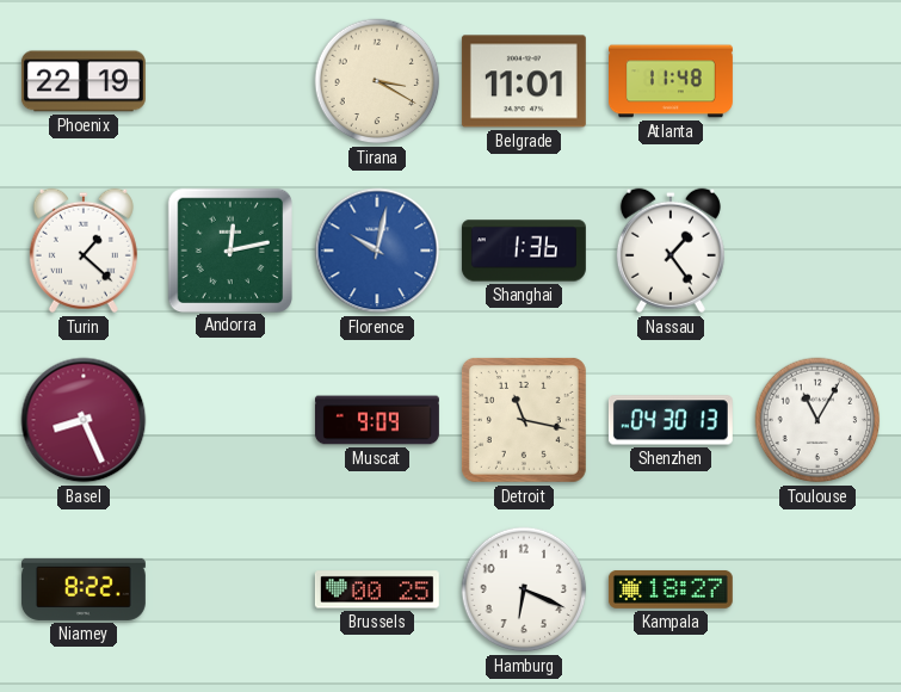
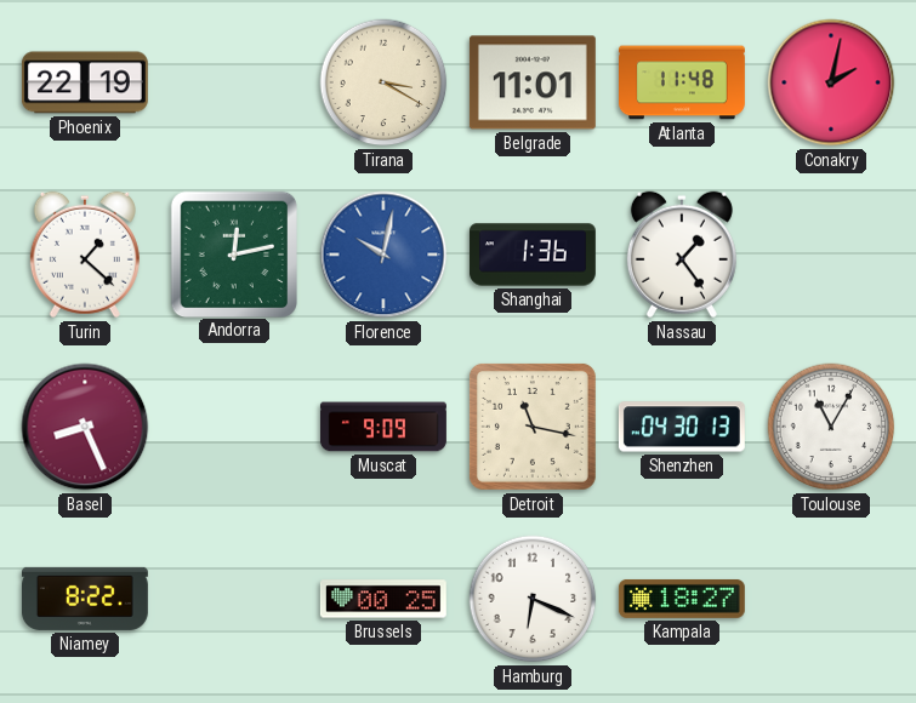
Conakry: none -> 2:02
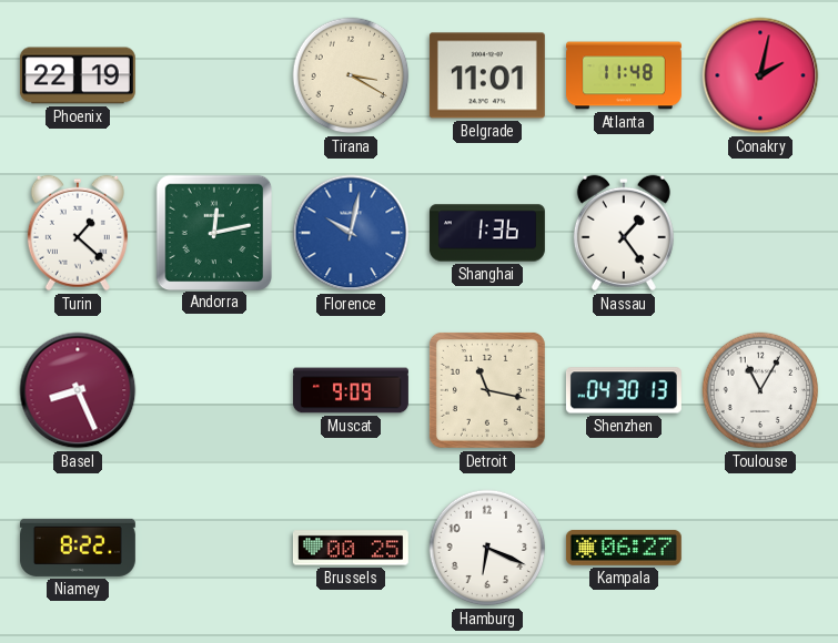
Kampala: 18:27 -> 06:27
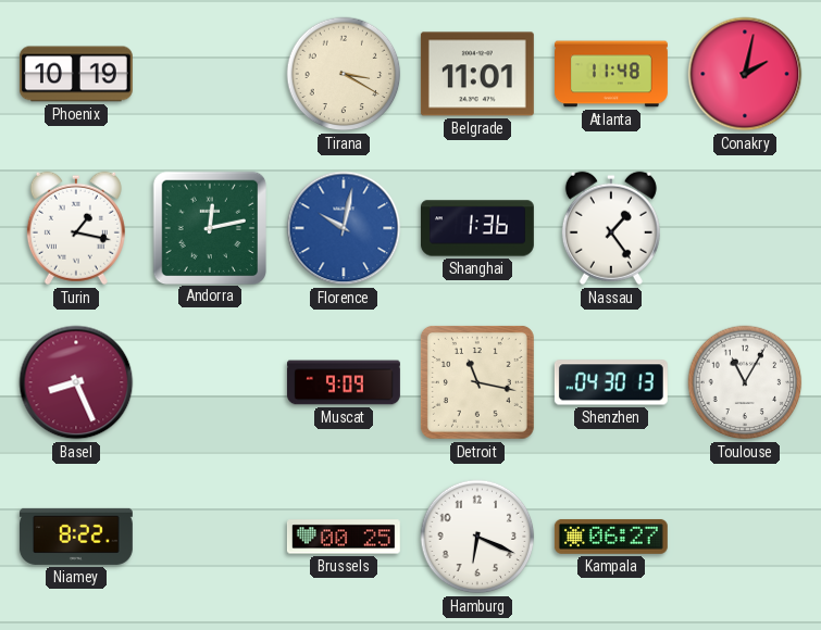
Phoenix: 22:19 -> 10:19
Turin: 1:22 -> 1:17
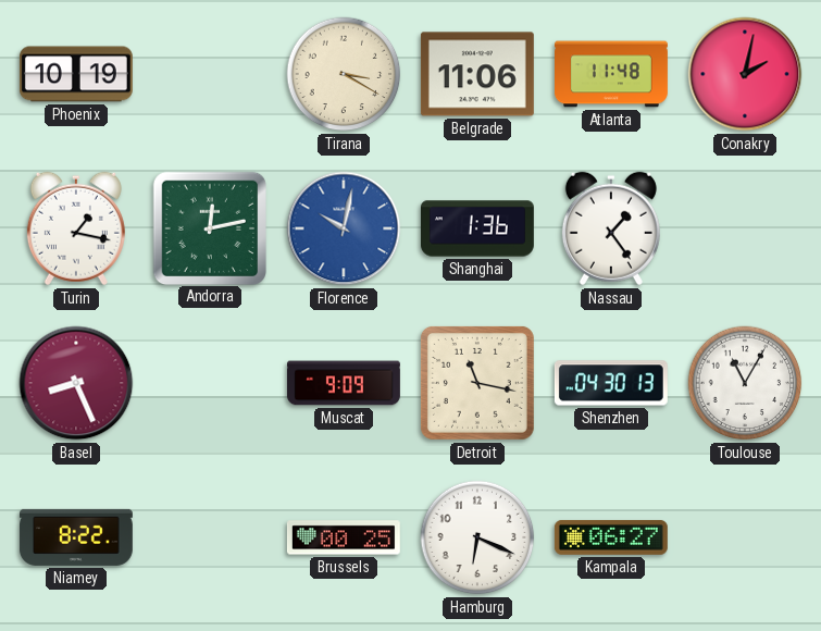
Belgrade: 11:01 -> 11:06
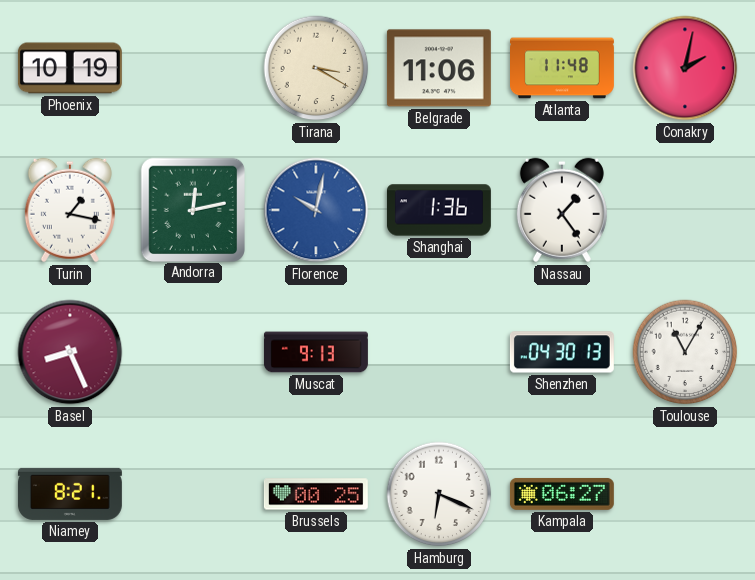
Muscat: 9:09 -> 9:13
Detroit: 11:17 -> none
Niamey: 8:22 -> 8:21
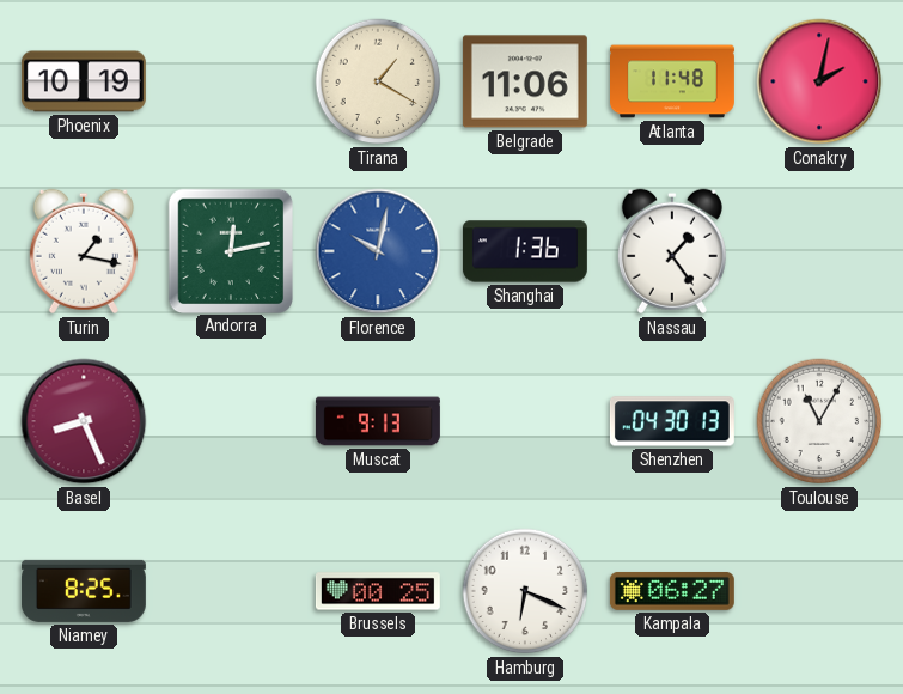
Tirana: 3:20 -> 1:20
Niamey: 8:21 -> 8:25
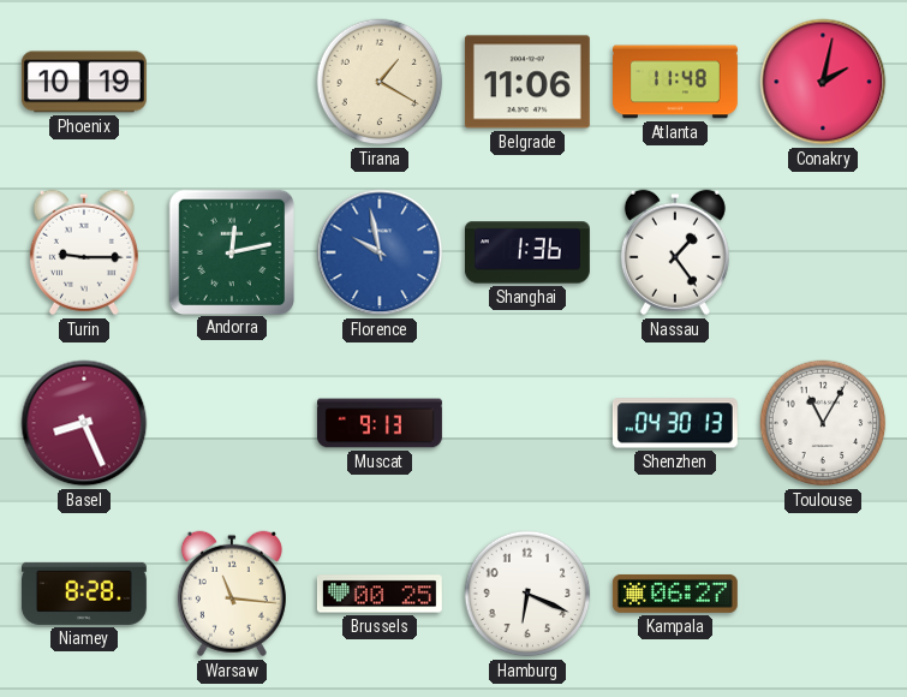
Turin: 1:17 -> 9:15
Florence: 10:02 -> 9:58
Niamey: 8:25 -> 8:28
Warsaw: none -> 11:16
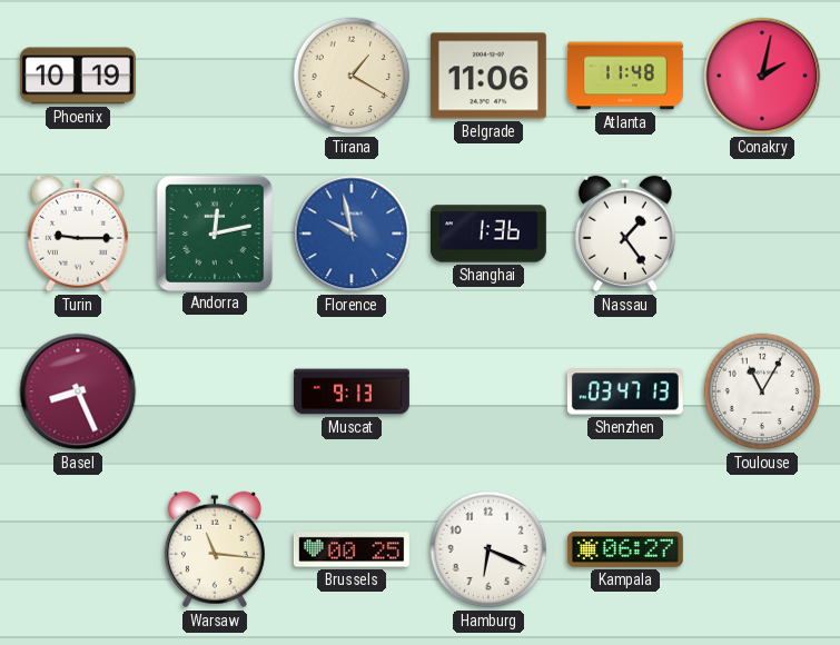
Shenzhen: 04:30 -> 03:47
Niamey: 8:28 -> none
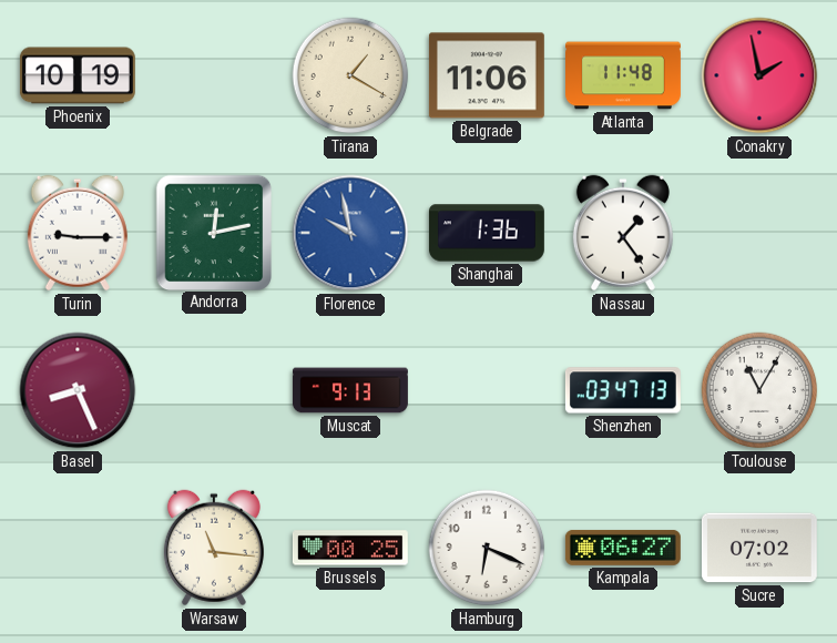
Conakry: 2:02 -> 1:58
Sucre: none -> 07:02
